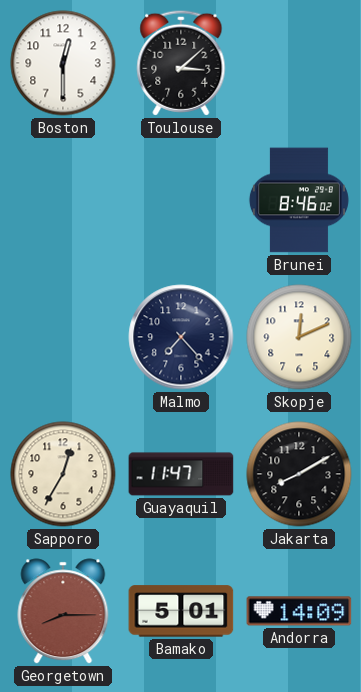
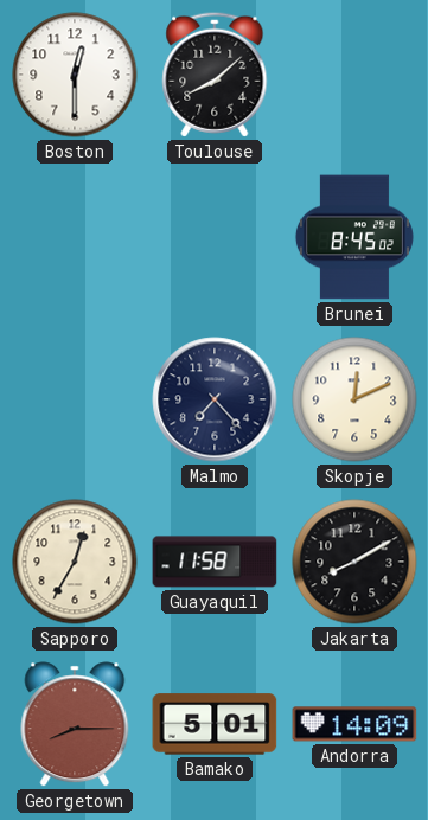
Toulouse: 3:08 -> 8:08
Brunei: 8:46 -> 8:45
Guayaquil: 11:47 -> 11:58
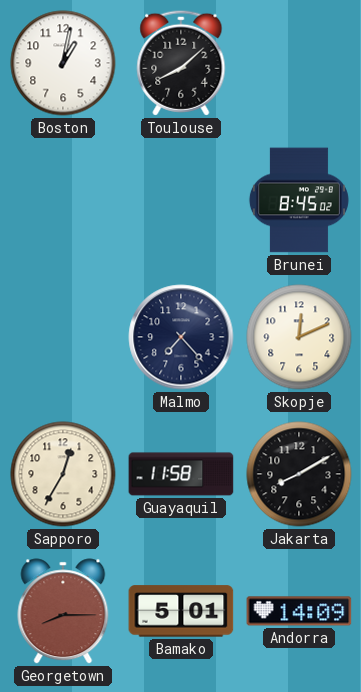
Boston: 12:30 -> 1:02
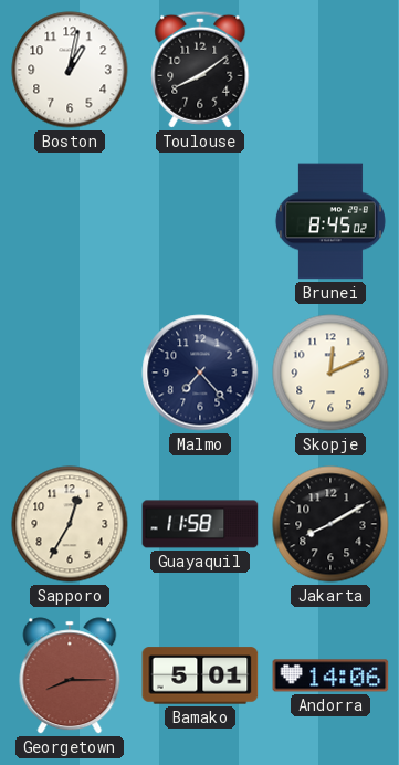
Toulouse: 8:08 -> 8:09
Andorra: 14:09 -> 14:06
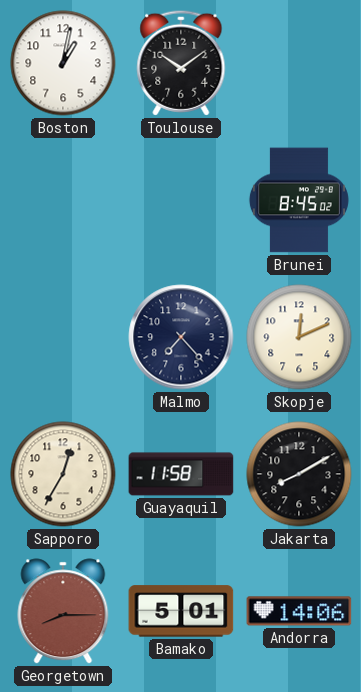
Toulouse: 8:09 -> 10:09
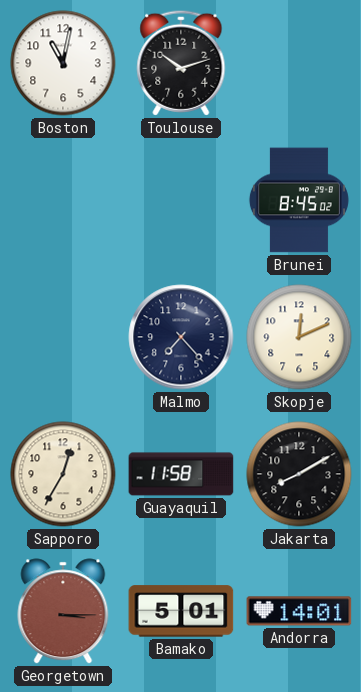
Boston: 1:02 -> 11:02
Toulouse: 10:09 -> 10:12
Georgetown: 8:15 -> 3:15
Andorra: 14:06 -> 14:01
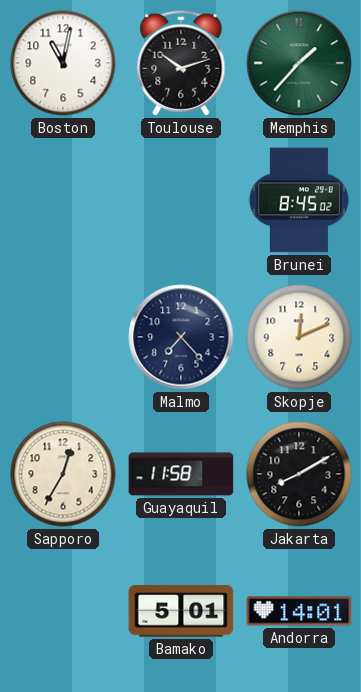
Memphis: none -> 1:37
Georgetown: 3:15 -> none
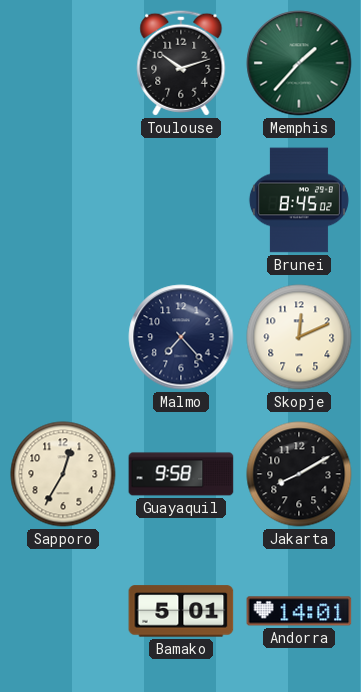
Boston: 11:02 -> none
Guayaquil: 11:58 -> 9:58
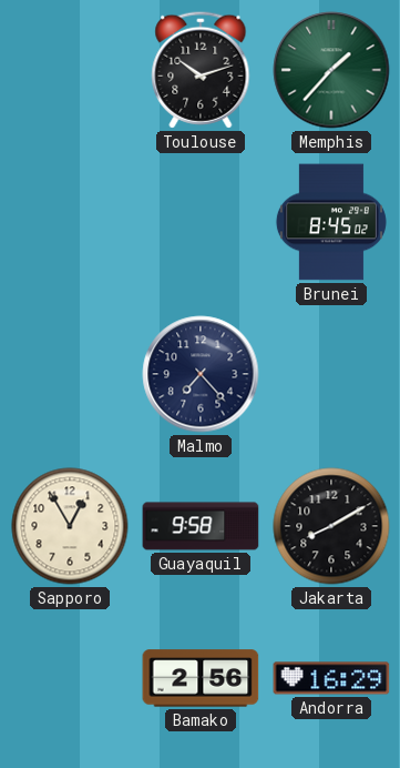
Skopje: 12:11 -> none
Sapporo: 12:35 -> 12:55
Bamako: 5:01 -> 2:56
Andorra: 14:01 -> 16:29
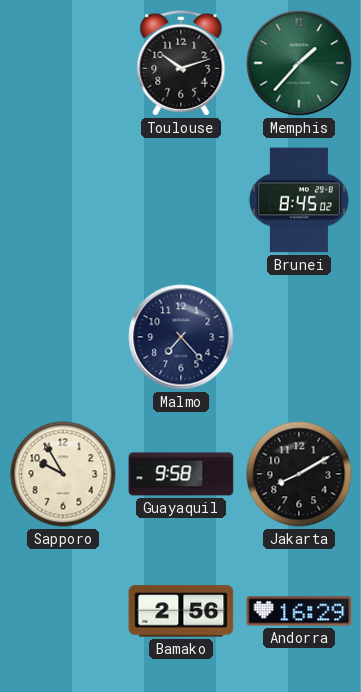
Sapporo: 12:55 -> 9:55
